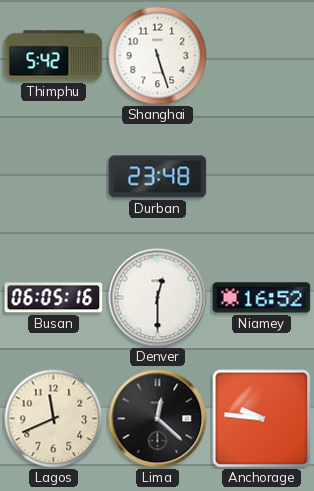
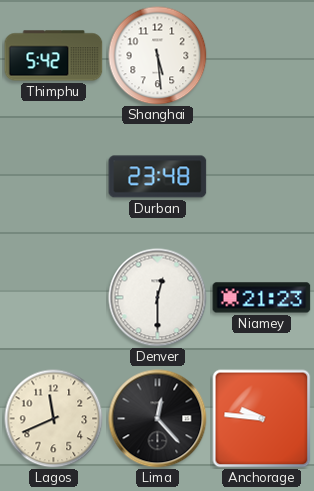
Shanghai: 5:27 -> 5:29
Busan: 06:05 -> none
Niamey: 16:52 -> 21:23
Lima: 12:22 -> 12:23
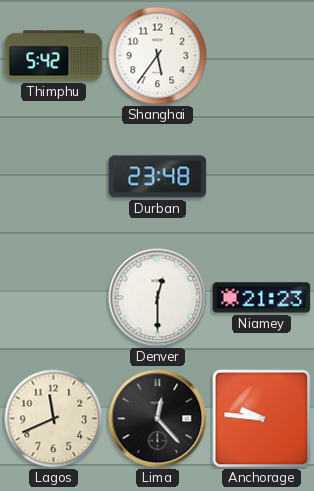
Shanghai: 5:29 -> 5:36
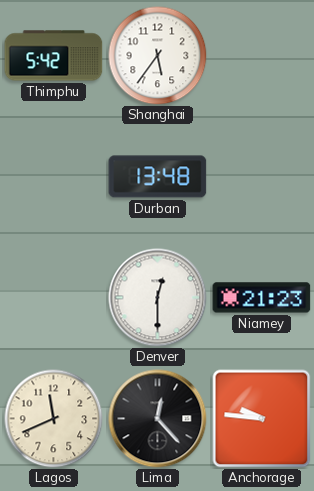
Durban: 23:48 -> 13:48
